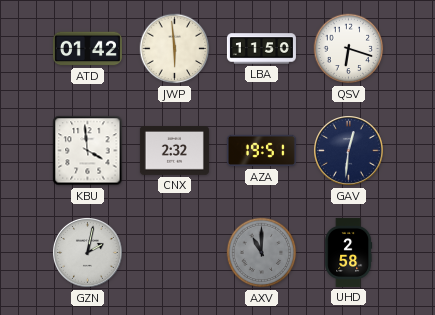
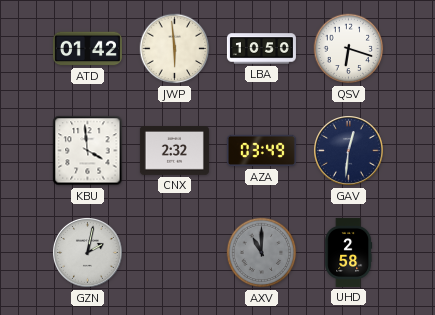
LBA: 11:50 -> 10:50
AZA: 19:51 -> 03:49
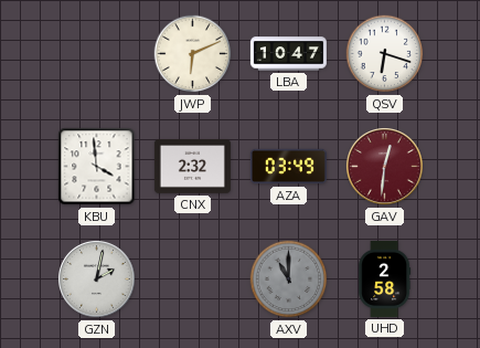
ATD: 01:42 -> none
JWP: 5:59 -> 6:11
LBA: 10:50 -> 10:47
GAV dial: navy -> burgundy
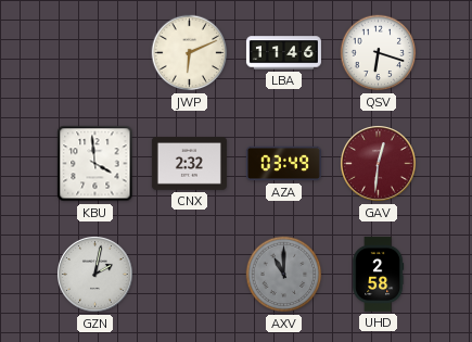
LBA: 10:47 -> 11:46
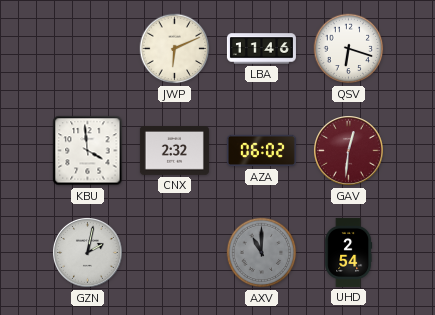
AZA: 03:49 -> 06:02
UHD: 2:58 -> 2:54
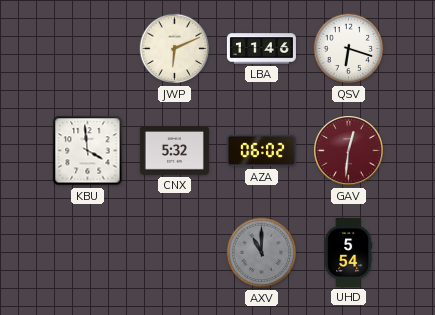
CNX: 2:32 -> 5:32
GZN: 2:02 -> none
UHD: 2:54 -> 5:54
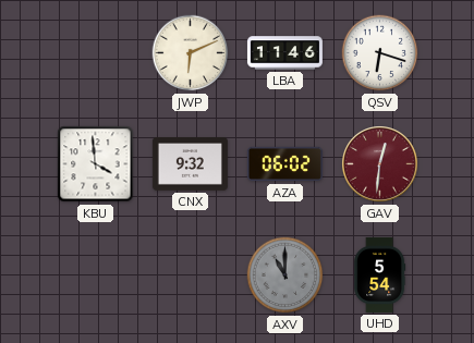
CNX: 5:32 -> 9:32
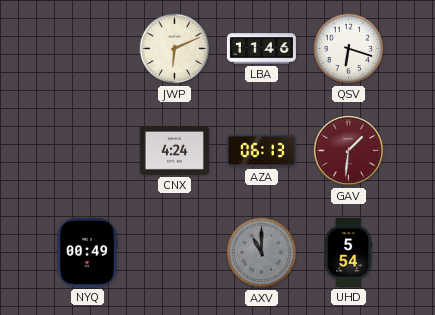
KBU: 3:59 -> none
CNX: 9:32 -> 4:24
AZA: 06:02 -> 06:13
GAV: 12:31 -> 1:31
NYQ: none -> 00:49
